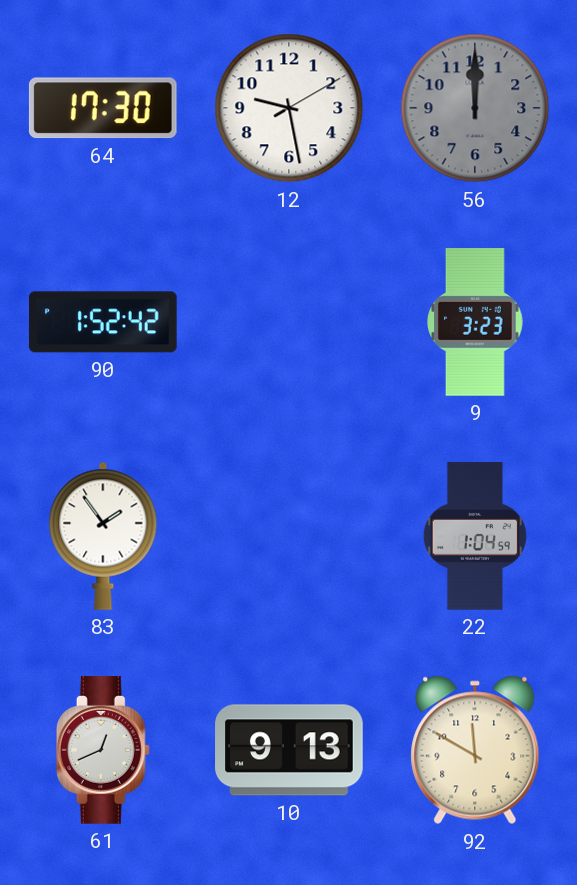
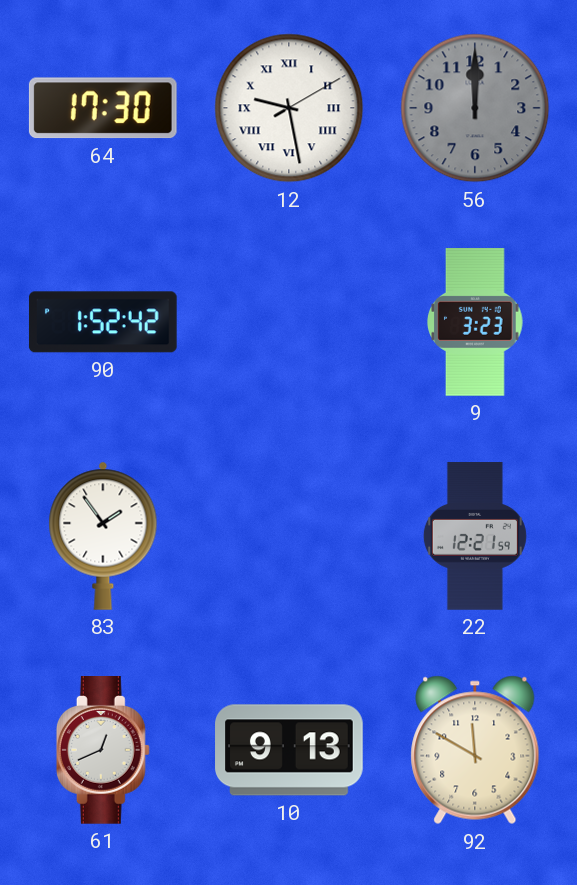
12 numerals: Arabic -> Roman
22: 1:04 -> 12:21
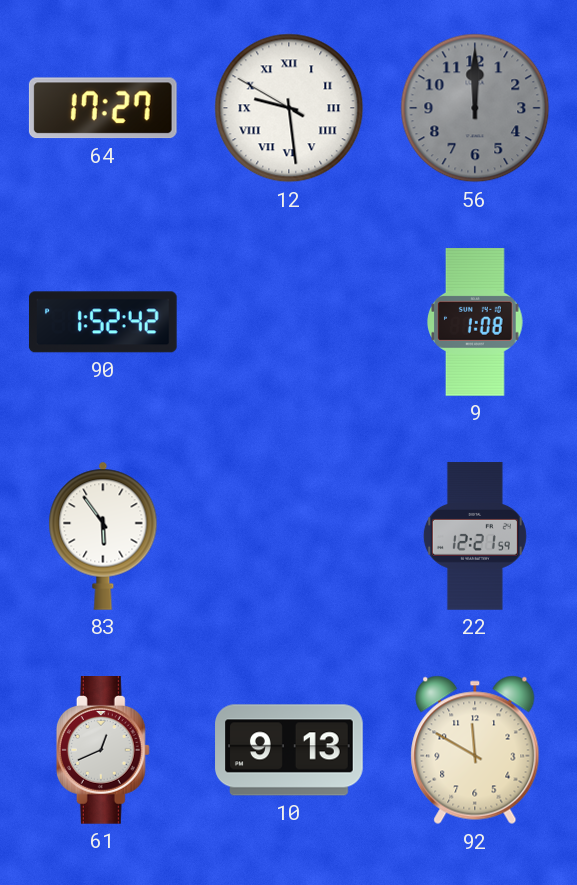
64: 17:30 -> 17:27
12: 9:28:10 -> 9:28:50
9: 3:23 -> 1:08
83: 1:54 -> 5:54
